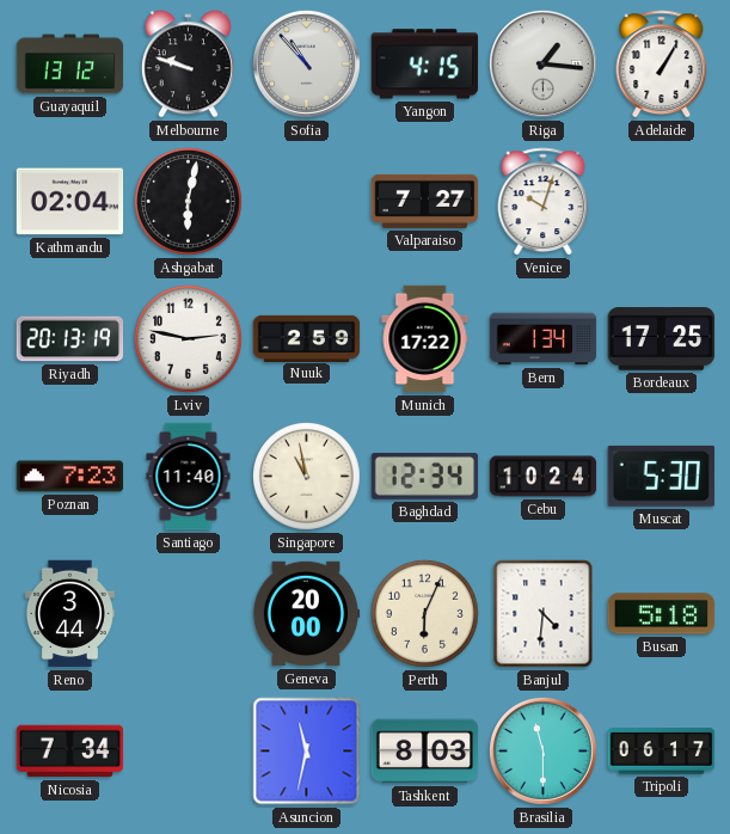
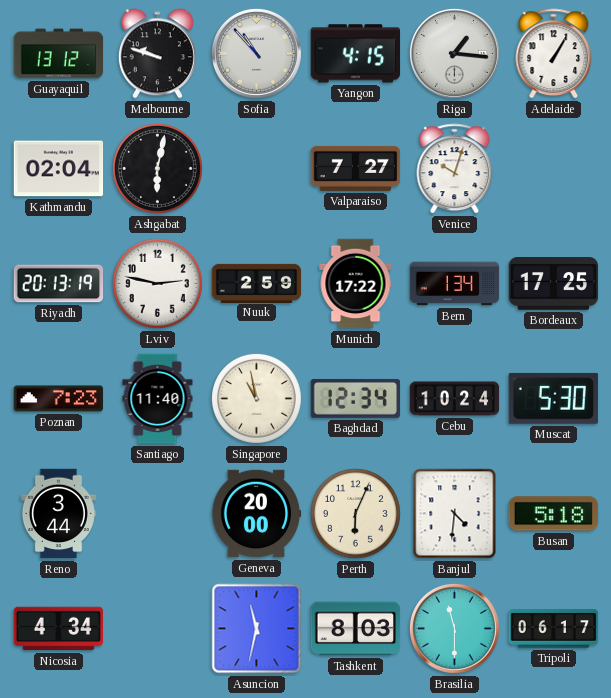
Nicosia: 7:34 -> 4:34
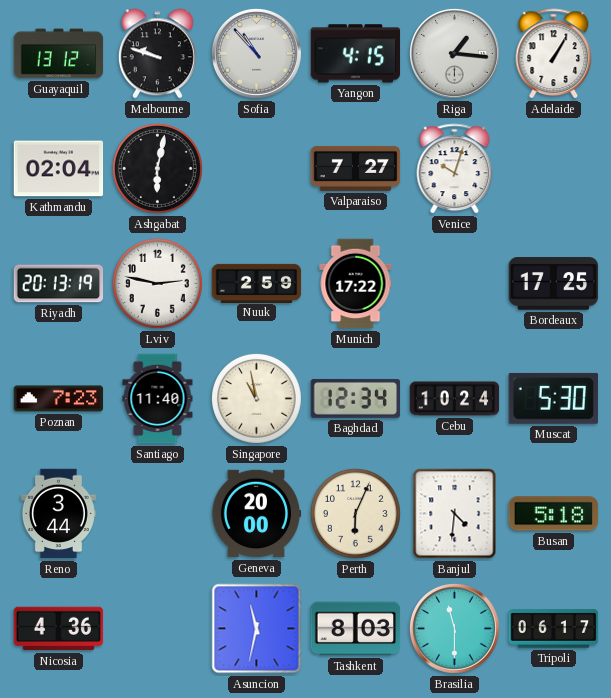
Bern: 1:34 -> none
Nicosia: 4:34 -> 4:36
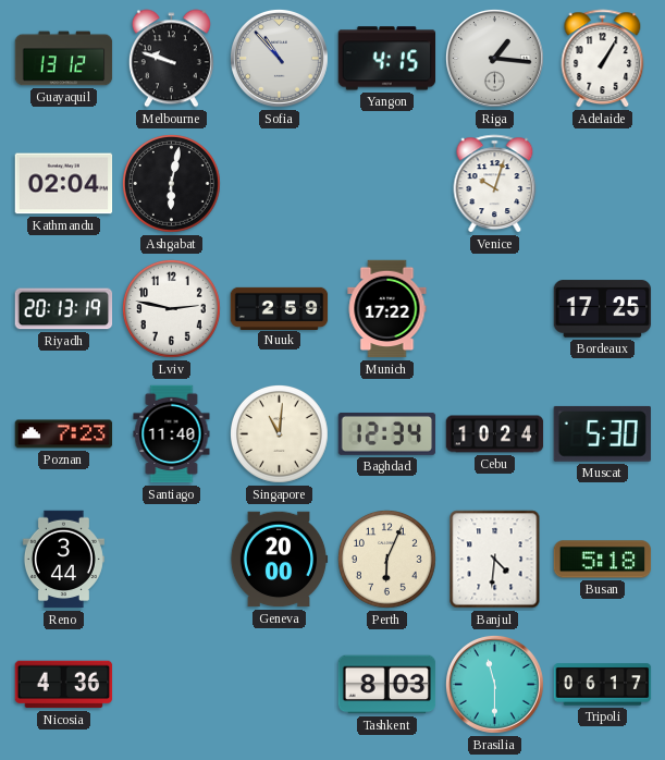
Valparaiso: 7:27 -> none
Singapore: 10:58 -> 11:01
Asuncion: 11:32 -> none
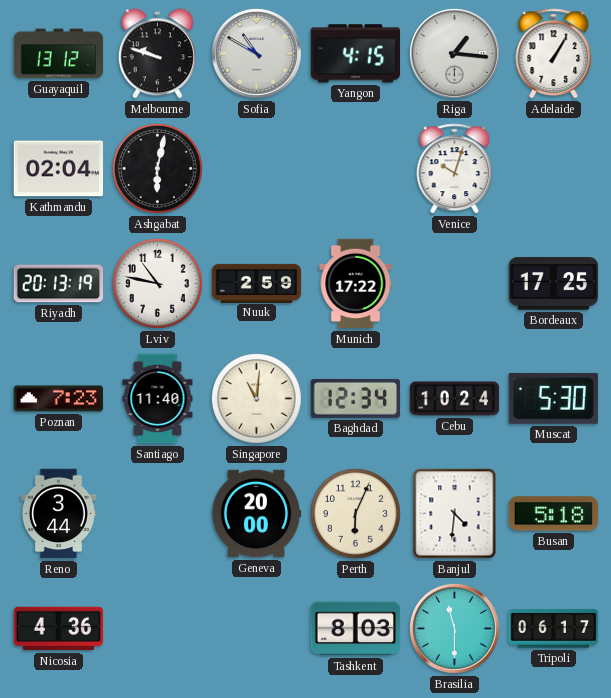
Sofia: 10:53 -> 10:50
Lviv: 2:47 -> 10:47
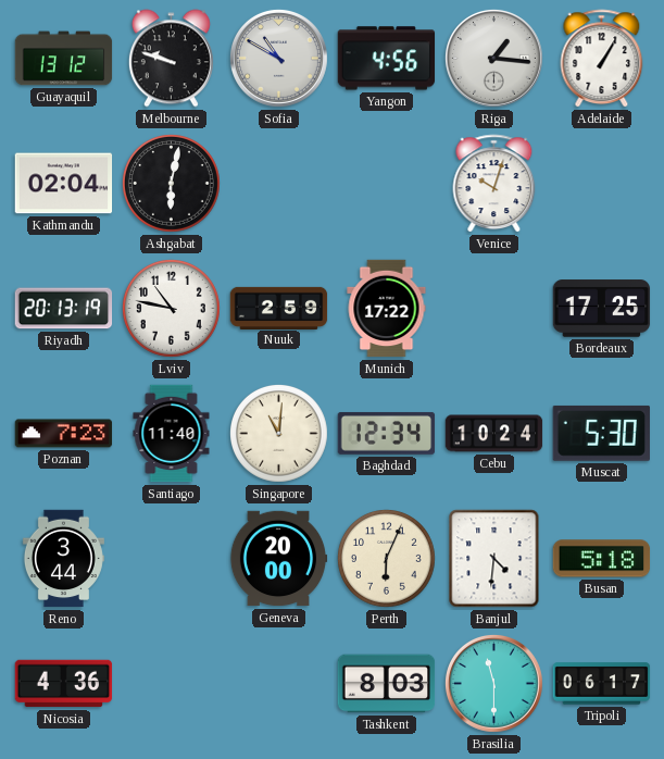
Yangon: 4:15 -> 4:56
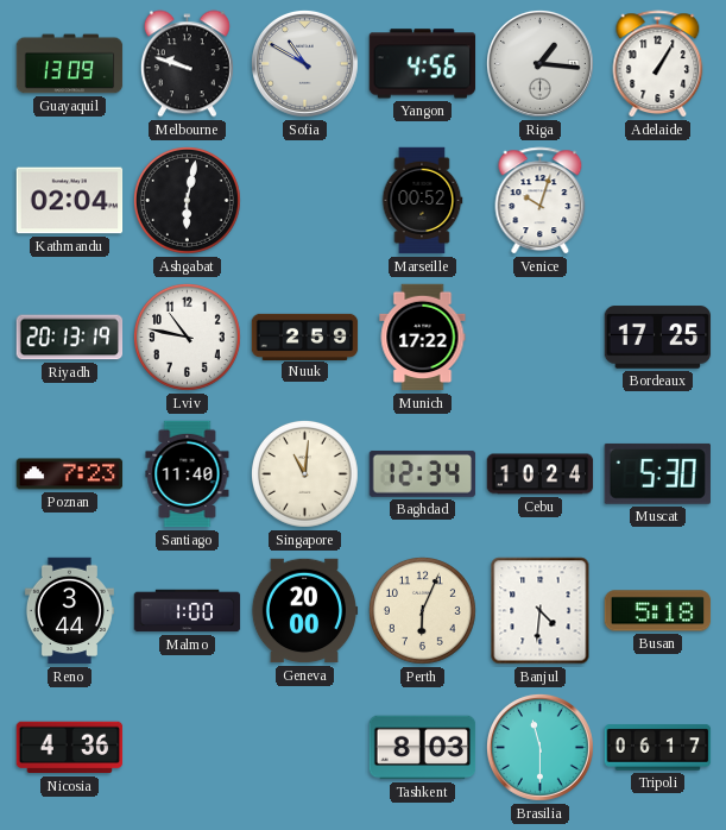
Guayaquil: 13:12 -> 13:09
Marseille: none -> 00:52
Malmo: none -> 1:00
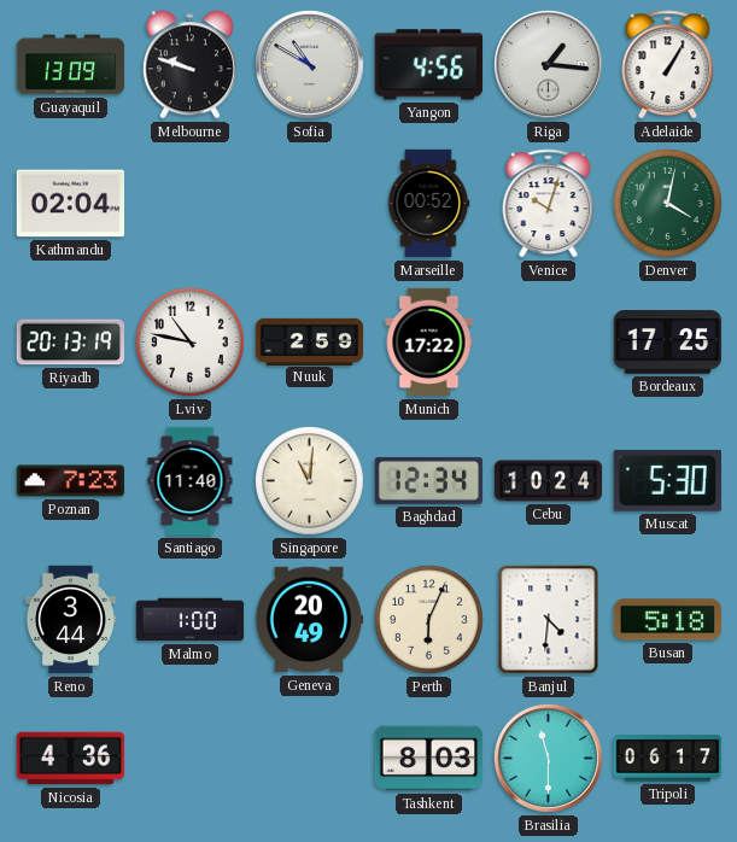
Ashgabat: 6:02 -> none
Denver: none -> 4:02
Geneva: 20:00 -> 20:49
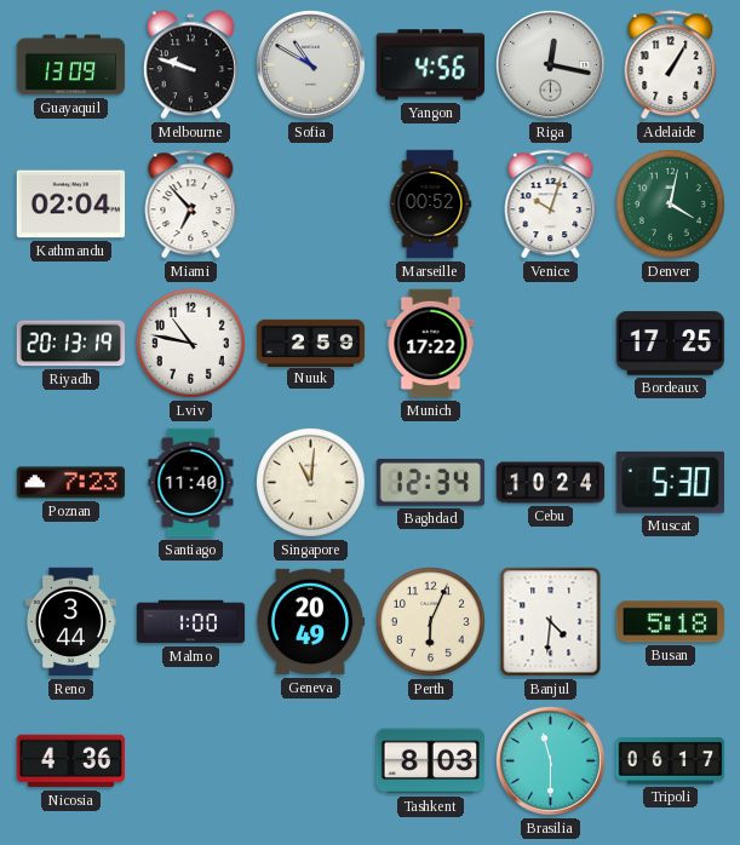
Riga: 1:16 -> 12:17
Miami: none -> 6:53
